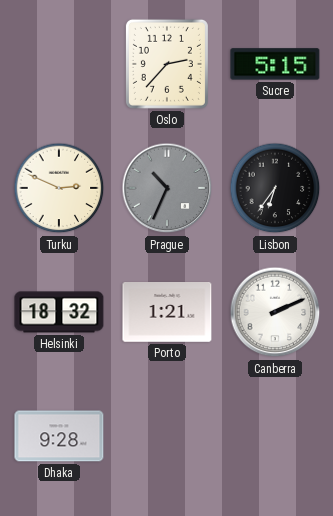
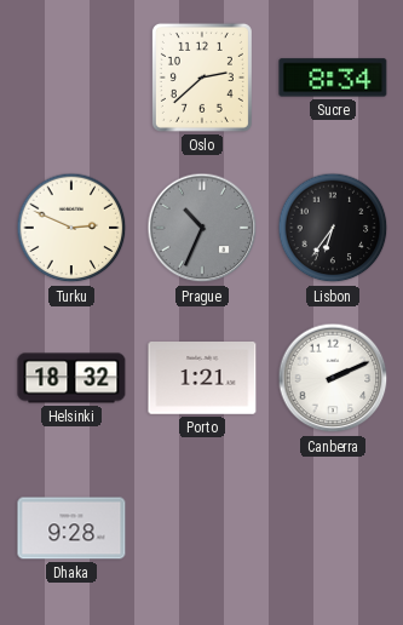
Oslo: 2:37 -> 2:38
Sucre: 5:15 -> 8:34
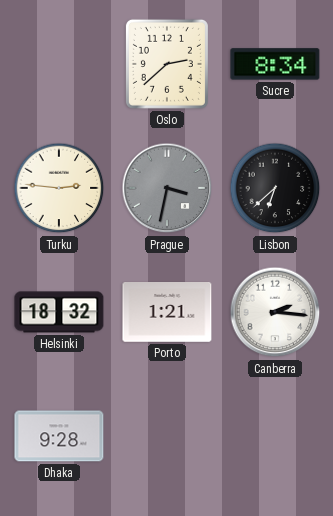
Turku: 2:49 -> 2:46
Prague: 10:34 -> 3:32
Lisbon: 6:36 -> 6:38
Canberra: 2:11 -> 2:16
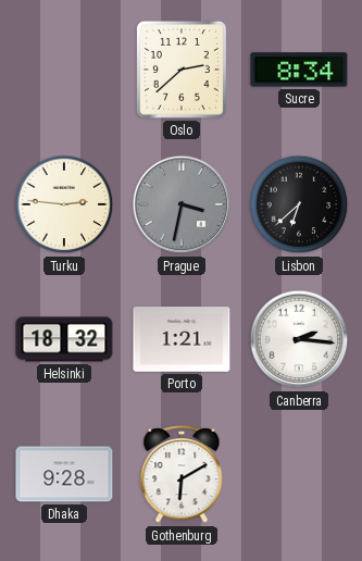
Gothenburg: none -> 6:10
